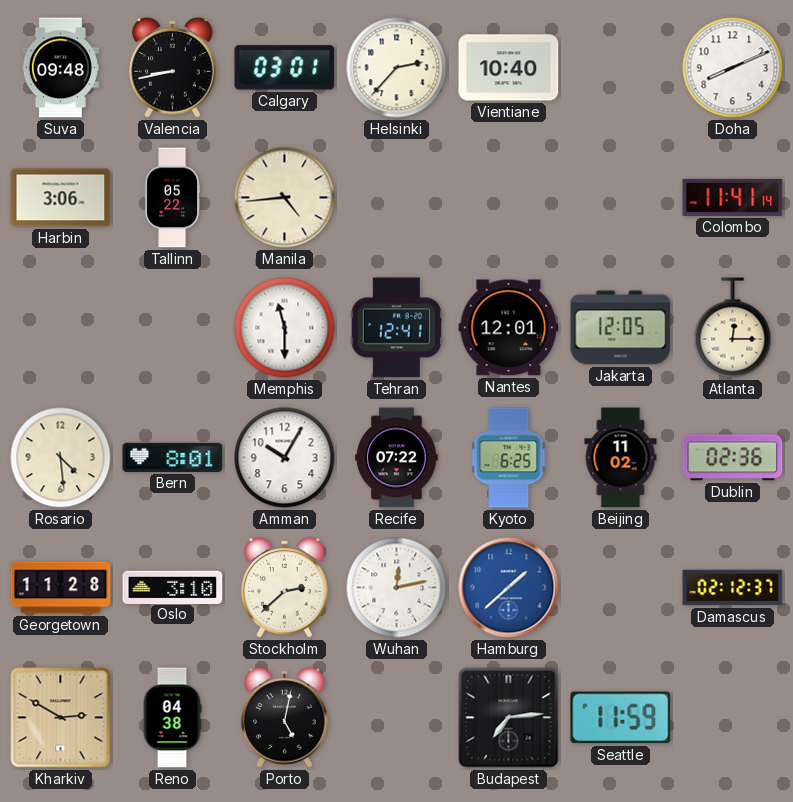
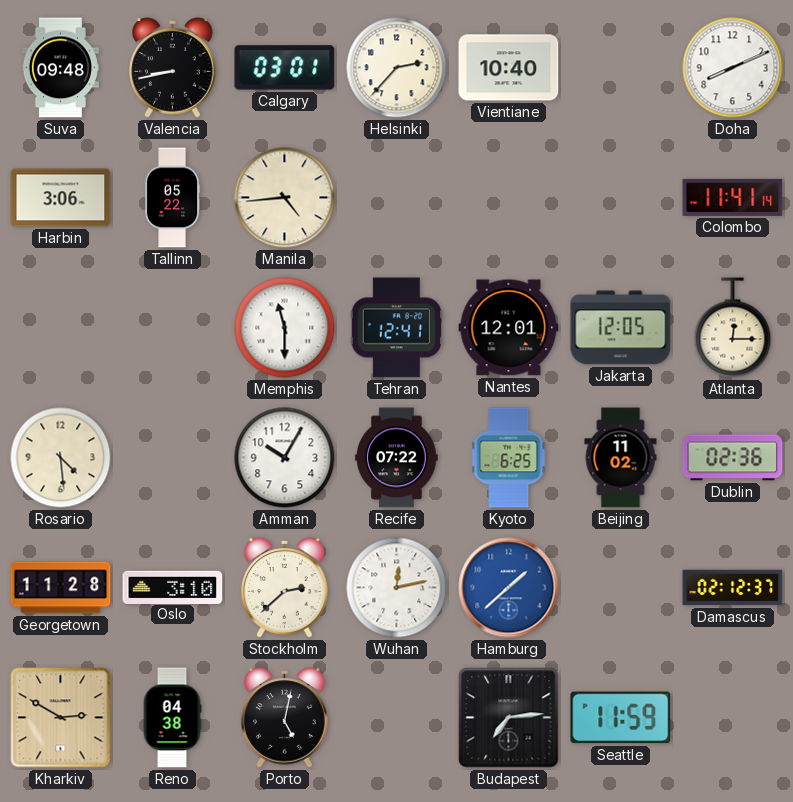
Bern: 8:01 -> none
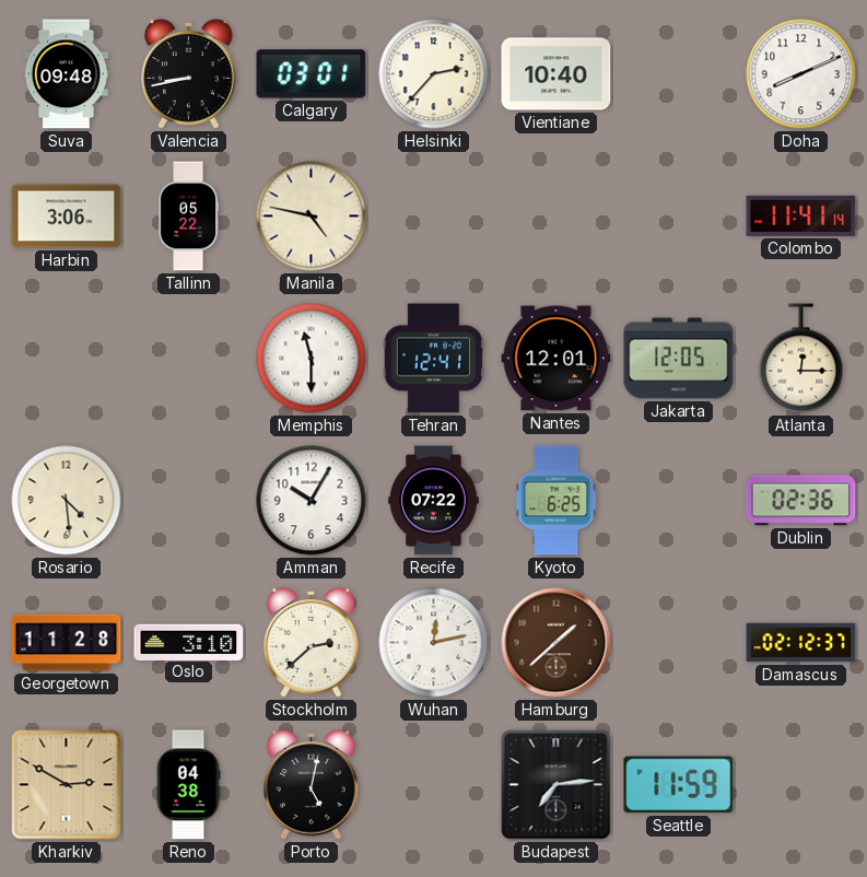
Manila: 4:44 -> 4:47
Beijing: 11:02 -> none
Hamburg dial: blue -> brown
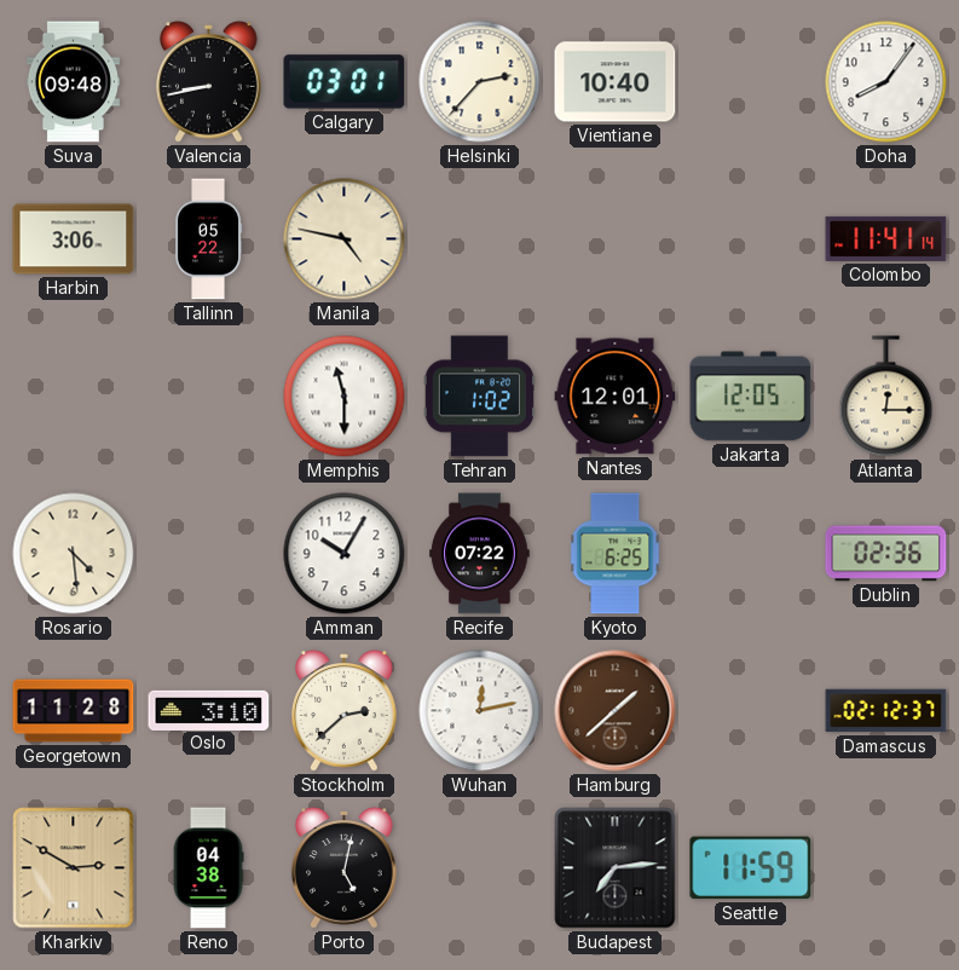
Doha: 8:11 -> 8:06
Tehran: 12:41 -> 1:02
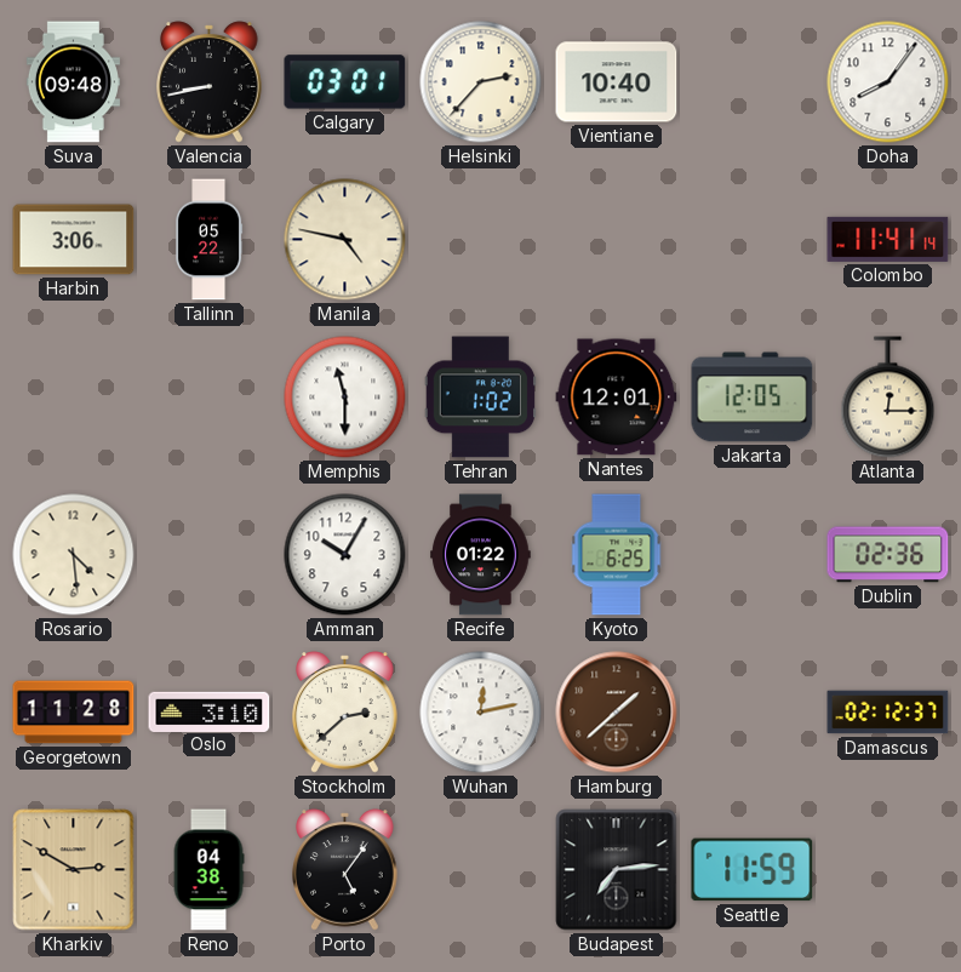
Recife: 07:22 -> 01:22
Porto: 5:02 -> 5:06
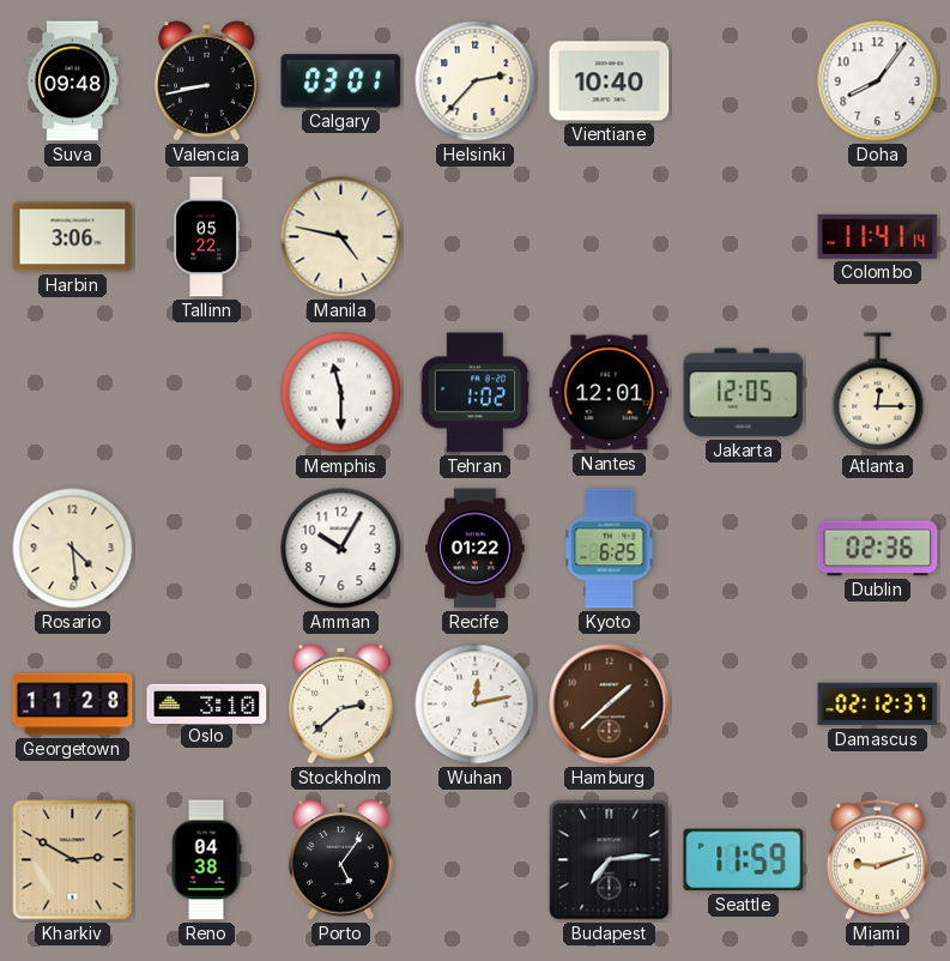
Miami: none -> 9:12
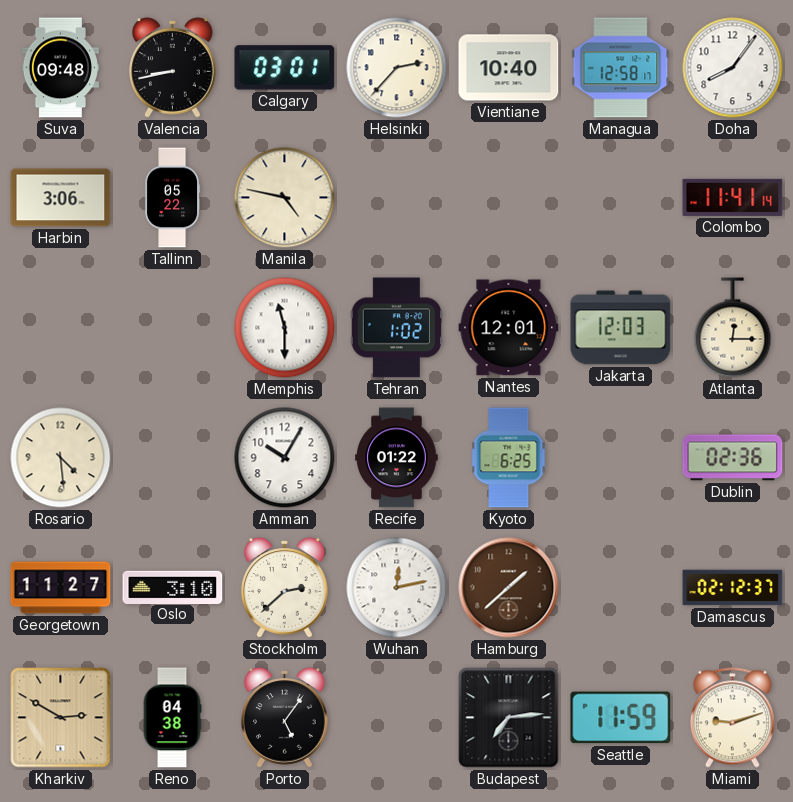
Managua: none -> 12:58
Jakarta: 12:05 -> 12:03
Georgetown: 11:28 -> 11:27
